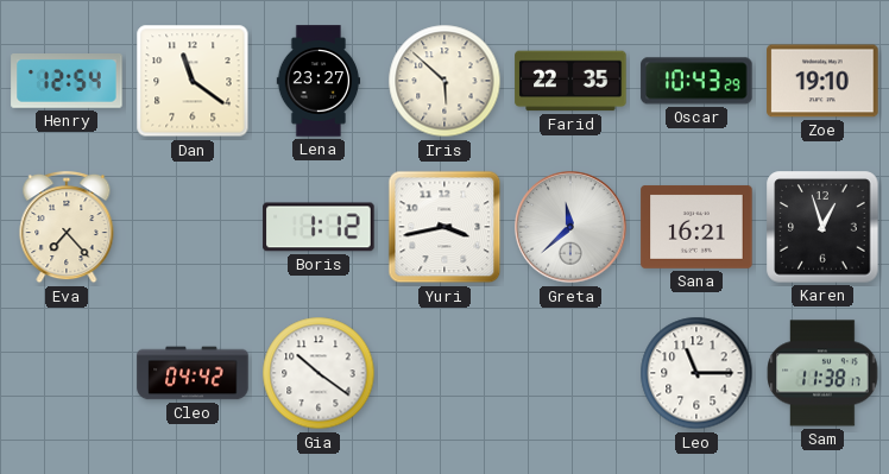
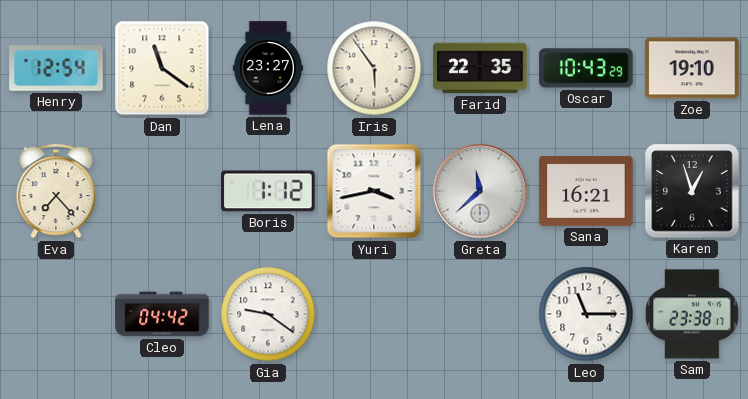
Iris: 5:52 -> 5:54
Gia: 10:21 -> 9:21
Sam: 11:38 -> 23:38
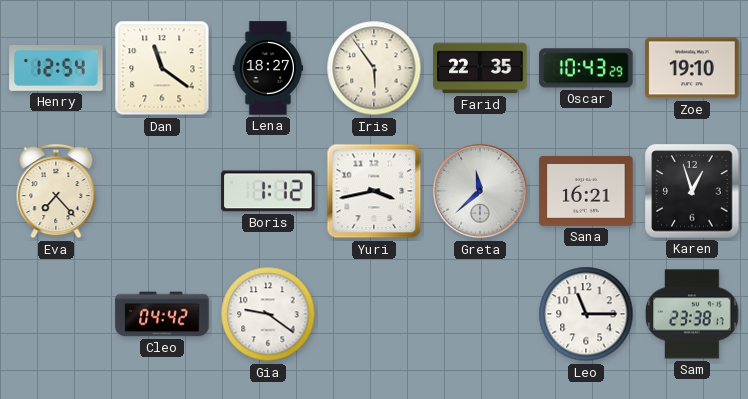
Lena: 23:27 -> 18:27
